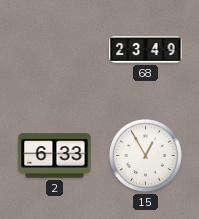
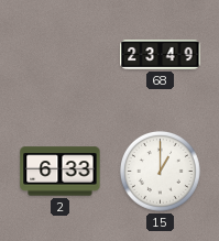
15: 12:55 -> 1:00
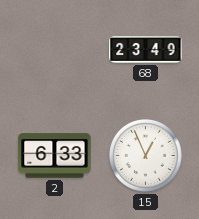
15: 1:00 -> 12:56
